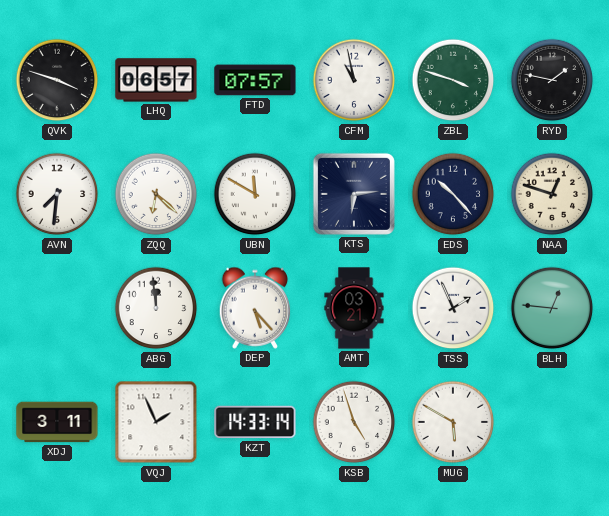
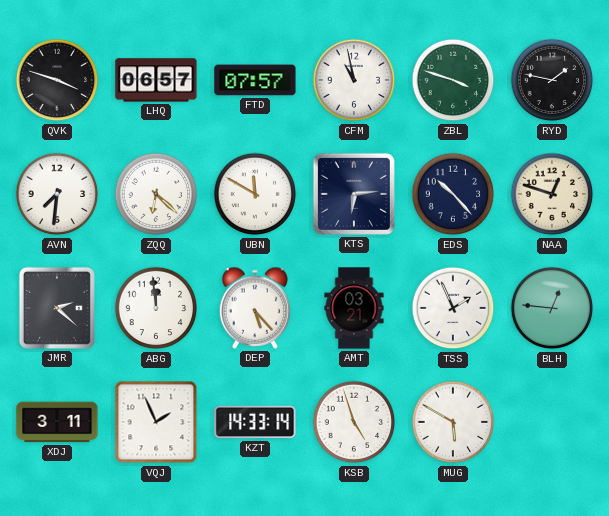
JMR: none -> 2:22
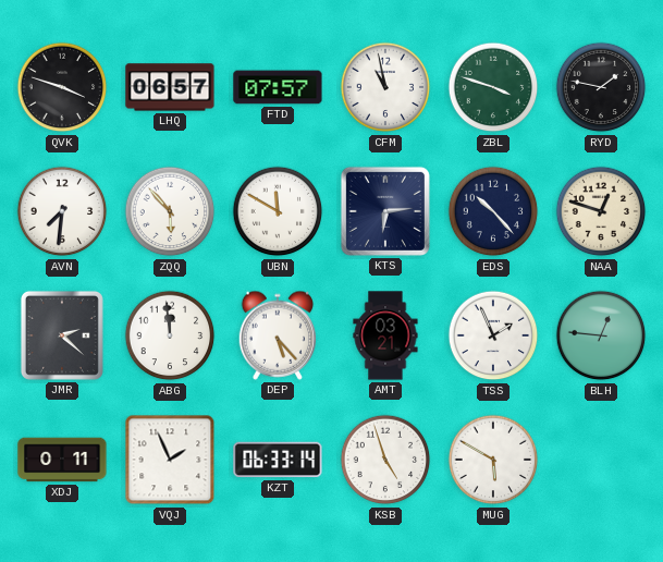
ZQQ: 6:22 -> 5:53
XDJ: 3:11 -> 0:11
KZT: 14:33 -> 06:33
